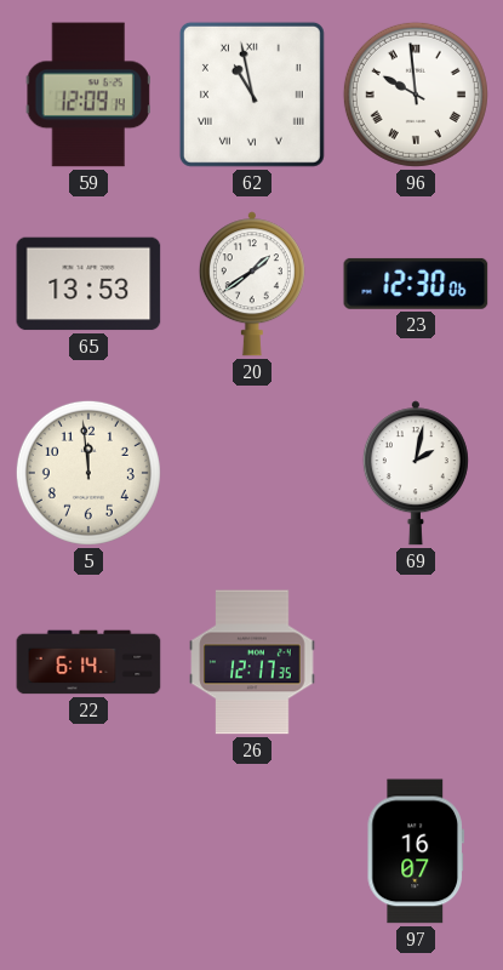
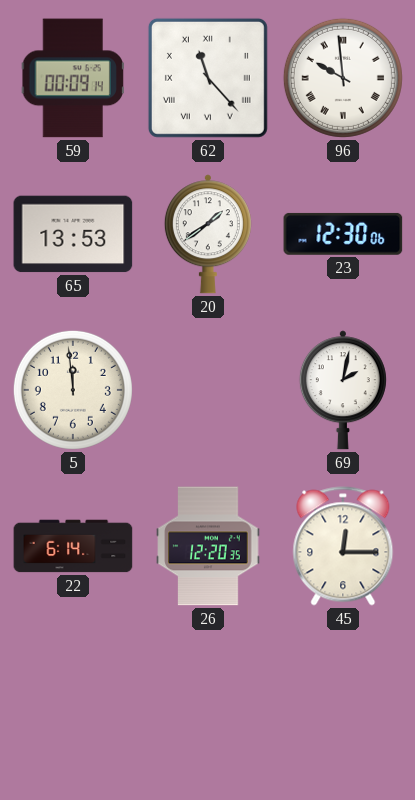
59: 12:09 -> 00:09
62: 10:58 -> 11:23
26: 12:17 -> 12:20
45: none -> 12:15
97: 16:07 -> none
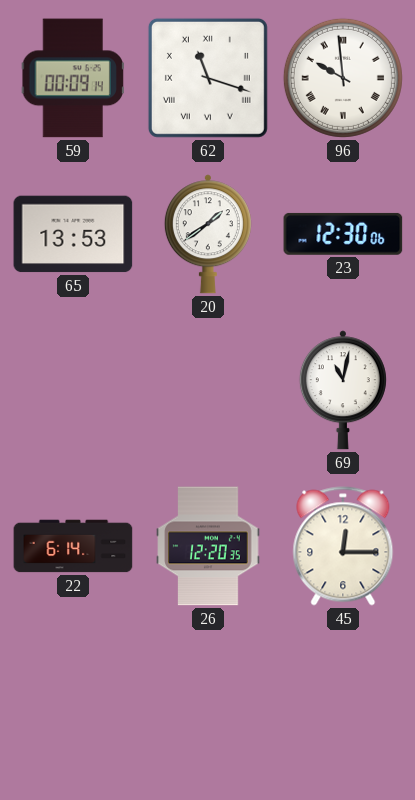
62: 11:23 -> 11:18
5: 11:59 -> none
69: 2:02 -> 11:02
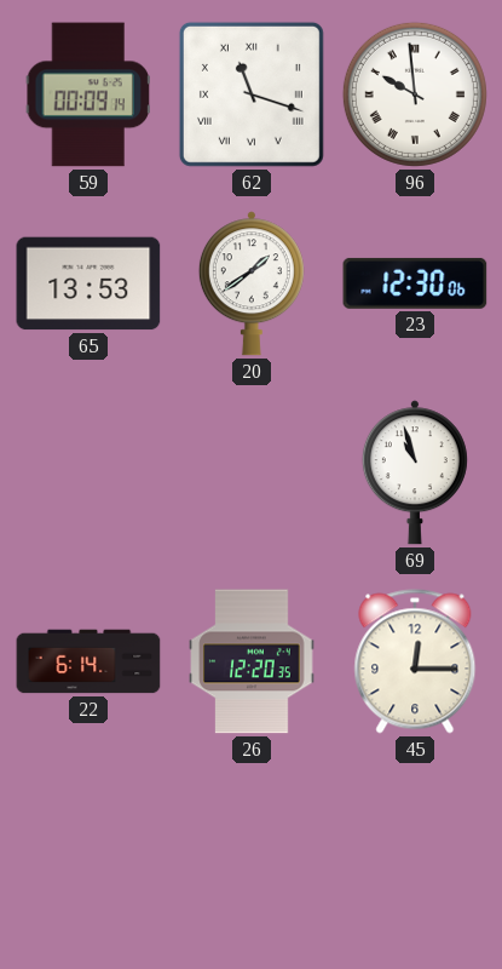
69: 11:02 -> 10:57
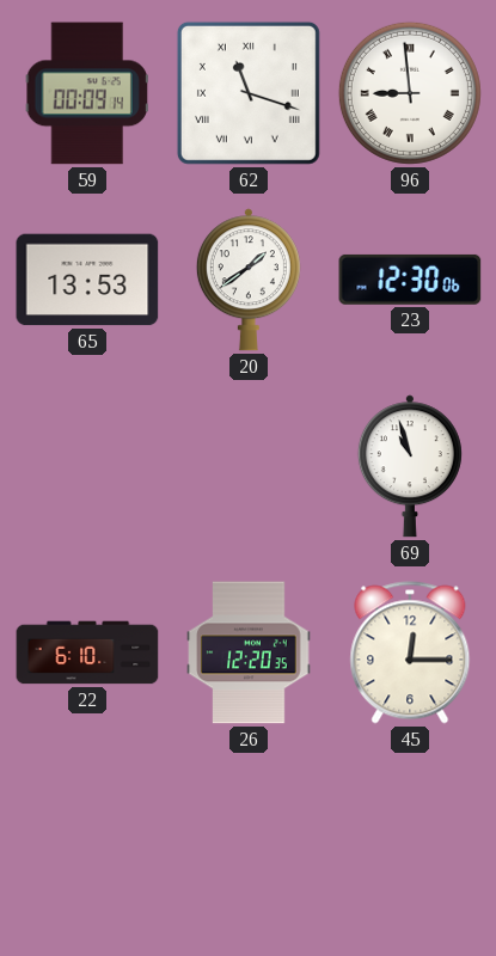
96: 9:59 -> 8:59
22: 6:14 -> 6:10
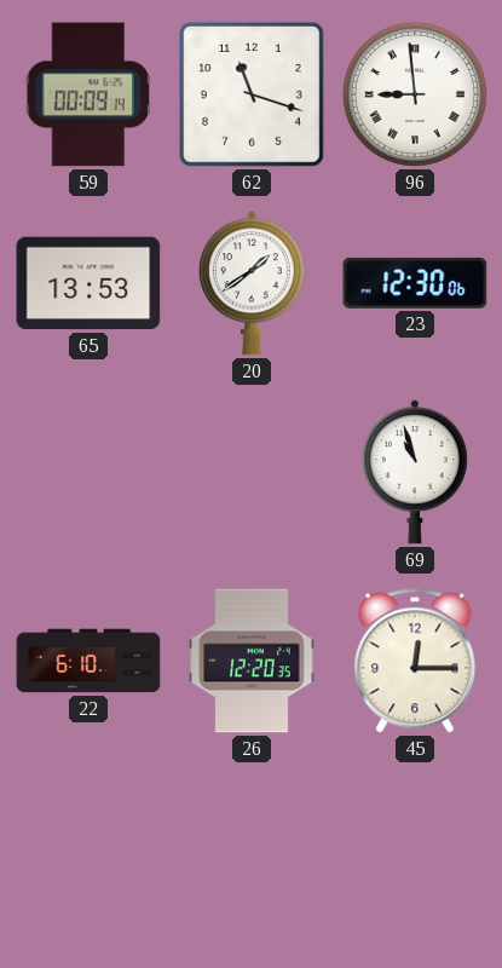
62 numerals: Roman -> Arabic
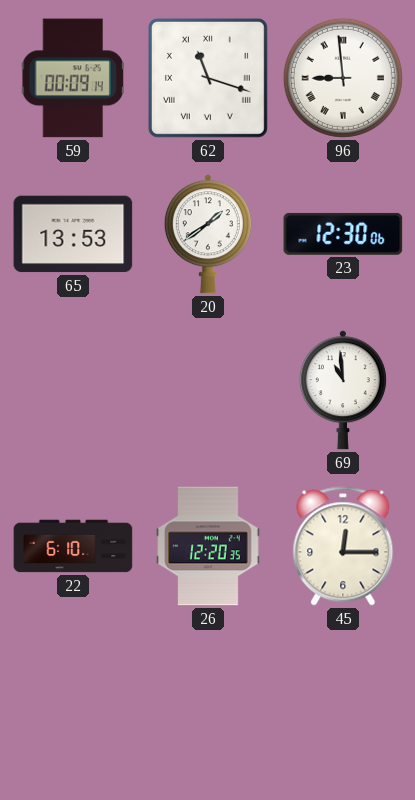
62 numerals: Arabic -> Roman
69: 10:57 -> 10:59
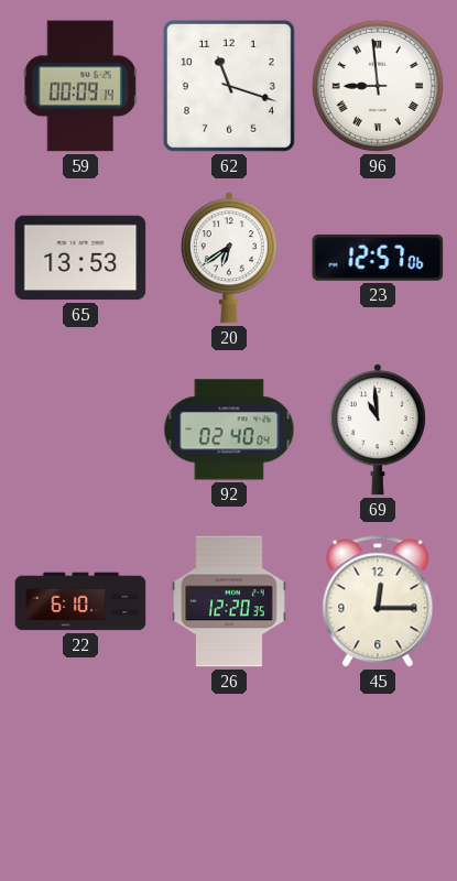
62 numerals: Roman -> Arabic
20: 1:39 -> 6:39
23: 12:30 -> 12:57
92: none -> 02:40
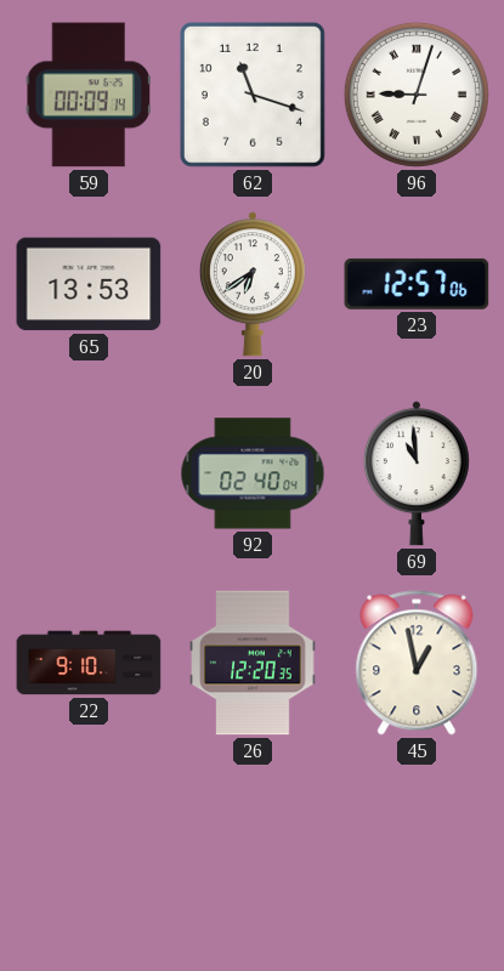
96: 8:59 -> 9:03
22: 6:10 -> 9:10
45: 12:15 -> 12:58
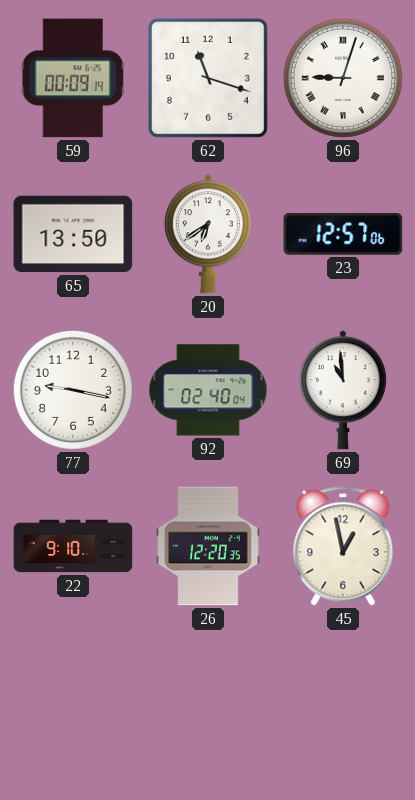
65: 13:53 -> 13:50
77: none -> 9:17
